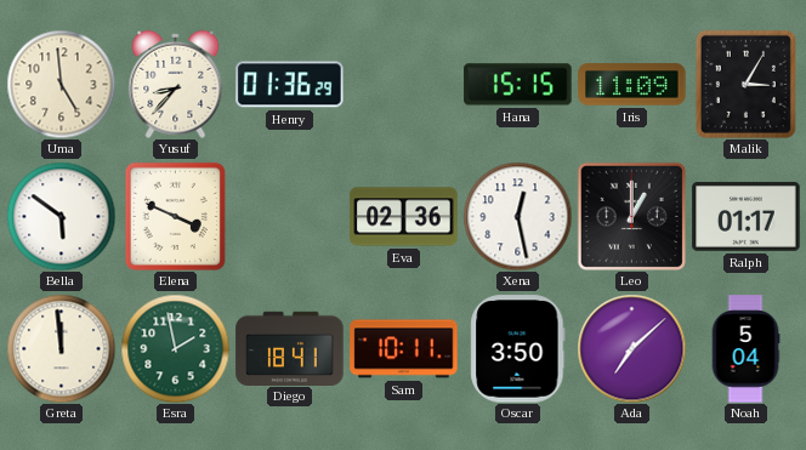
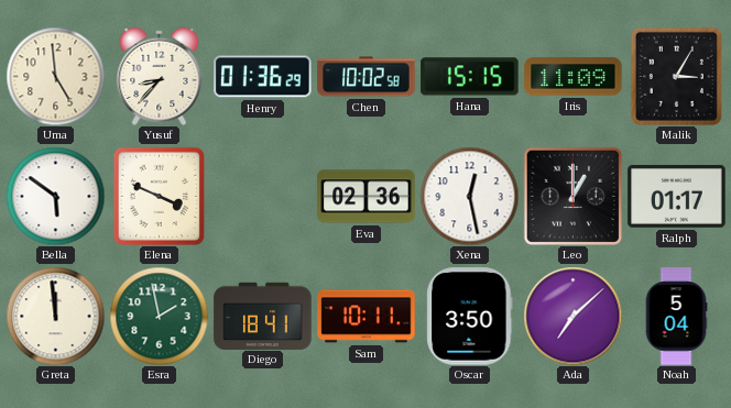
Chen: none -> 10:02
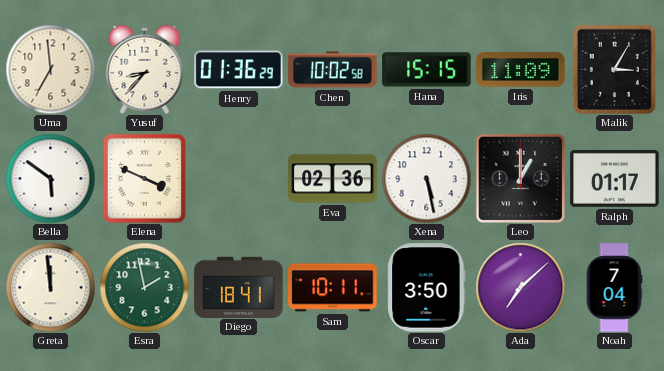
Uma: 4:59 -> 6:59
Xena: 12:28 -> 5:28
Noah: 5:04 -> 7:04
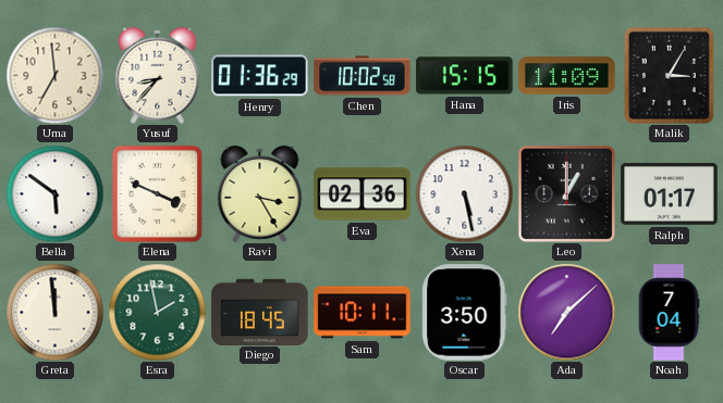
Ravi: none -> 3:25
Diego: 18:41 -> 18:45
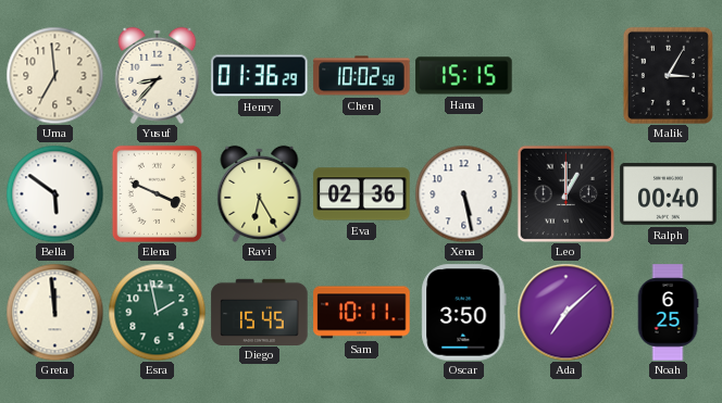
Iris: 11:09 -> none
Ravi: 3:25 -> 6:25
Ralph: 01:17 -> 00:40
Diego: 18:45 -> 15:45
Noah: 7:04 -> 6:25
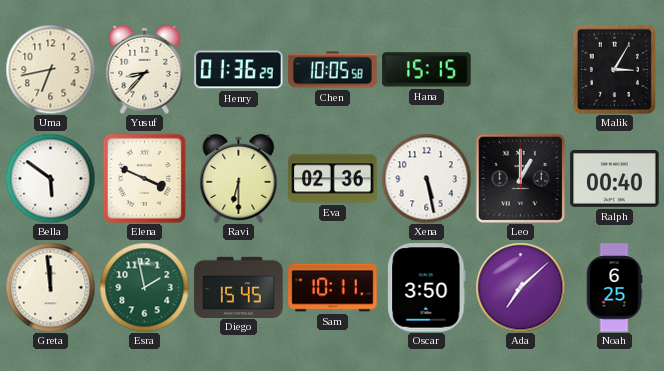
Uma: 6:59 -> 6:43
Chen: 10:02 -> 10:05
Ravi: 6:25 -> 6:30
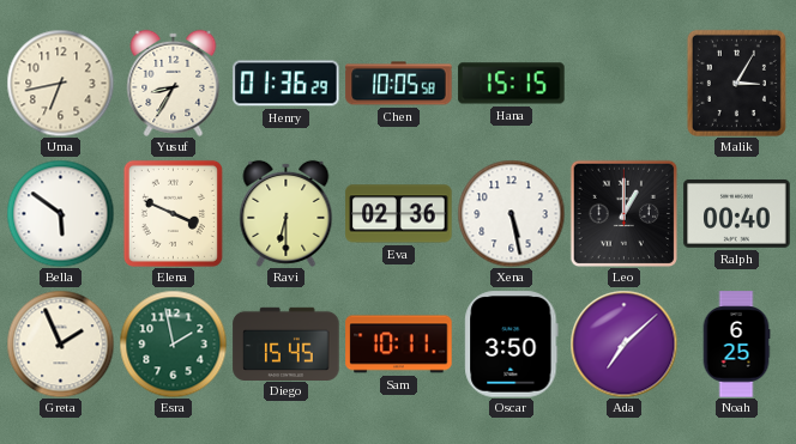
Yusuf: 8:37 -> 8:35
Greta: 11:59 -> 1:56
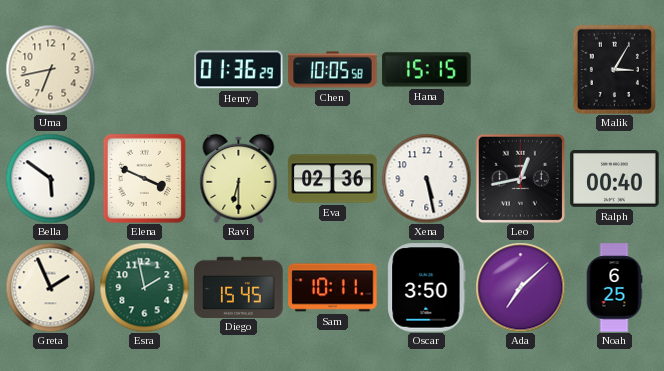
Yusuf: 8:35 -> none
Leo: 1:00 -> 12:43
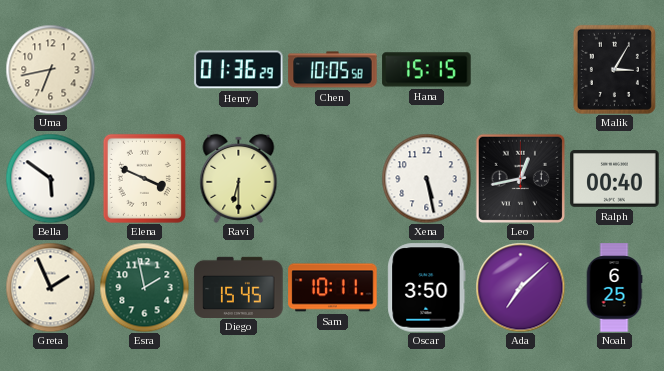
Eva: 02:36 -> none
